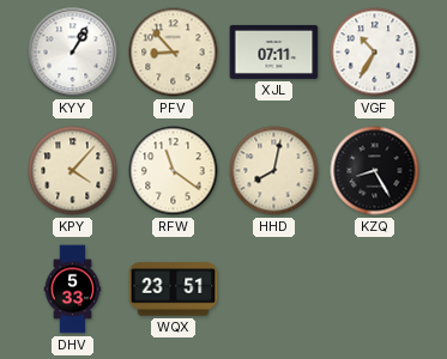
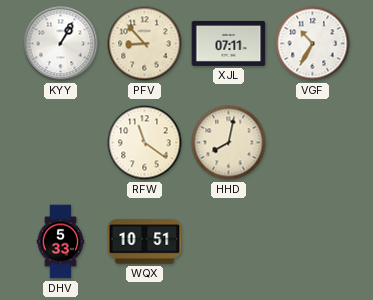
KPY: 4:07 -> none
KZQ: 8:25 -> none
WQX: 23:51 -> 10:51
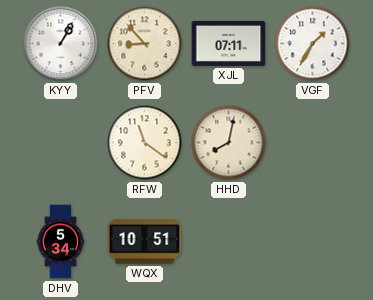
VGF: 10:35 -> 1:35
DHV: 5:33 -> 5:34
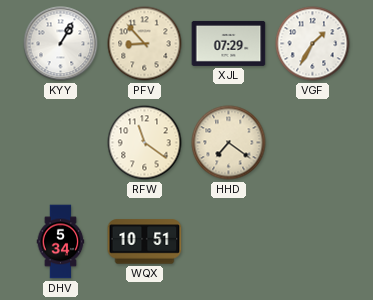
XJL: 07:11 -> 07:29
HHD: 8:02 -> 7:21
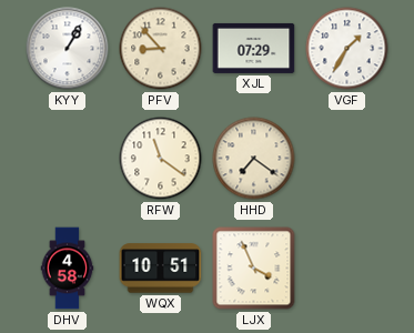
DHV: 5:34 -> 4:58
LJX: none -> 3:56
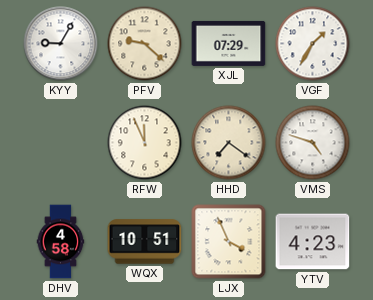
KYY: 1:05 -> 9:05
PFV: 8:53 -> 9:22
RFW: 11:21 -> 11:56
VMS: none -> 4:48
YTV: none -> 4:23
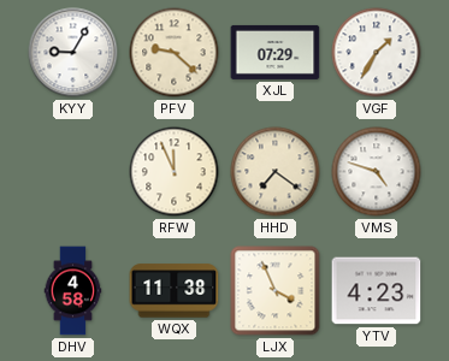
WQX: 10:51 -> 11:38
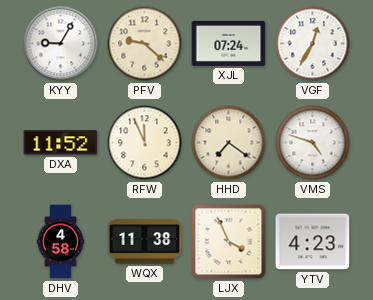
XJL: 07:29 -> 07:24
VGF: 1:35 -> 12:35
DXA: none -> 11:52
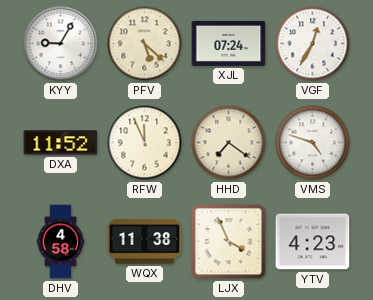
PFV: 9:22 -> 5:22
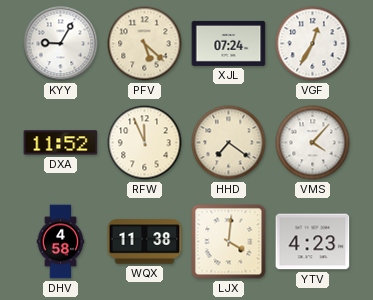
VMS: 4:48 -> 4:07
LJX: 3:56 -> 4:01
